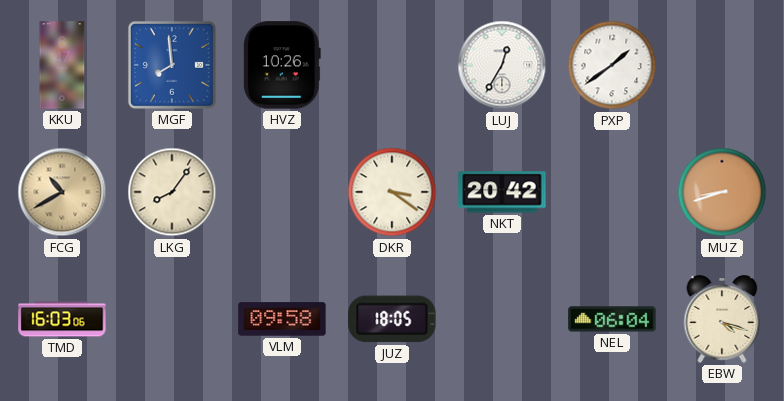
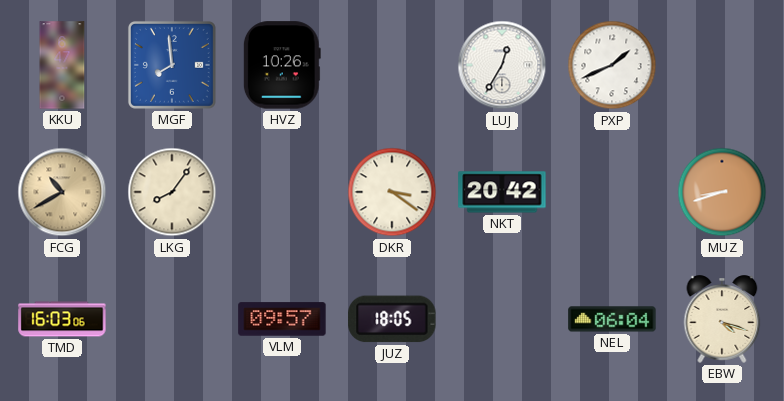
PXP: 1:39 -> 1:41
VLM: 09:58 -> 09:57
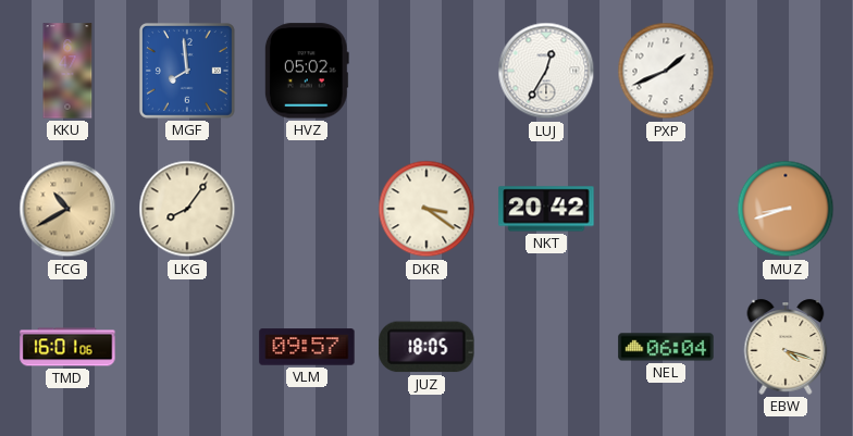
HVZ: 10:26 -> 05:02
TMD: 16:03 -> 16:01
